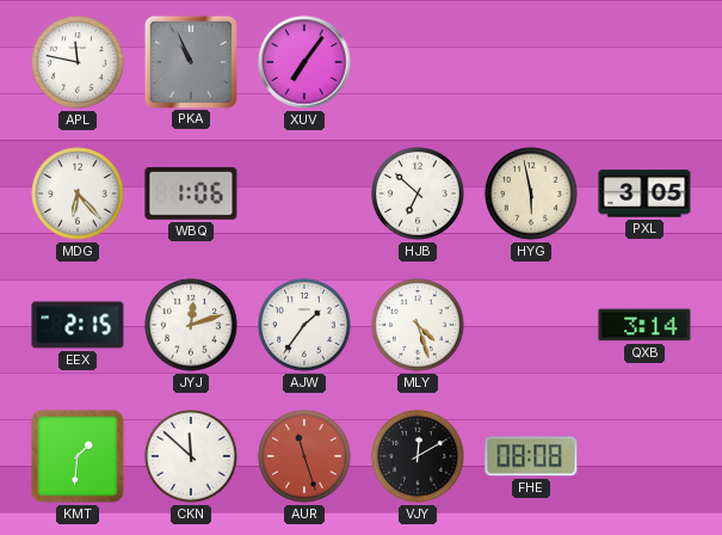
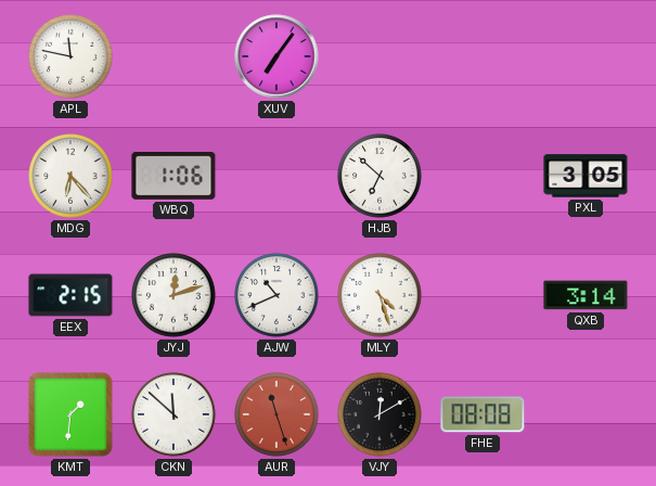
PKA: 10:56 -> none
HYG: 5:58 -> none
AJW: 1:36 -> 10:41
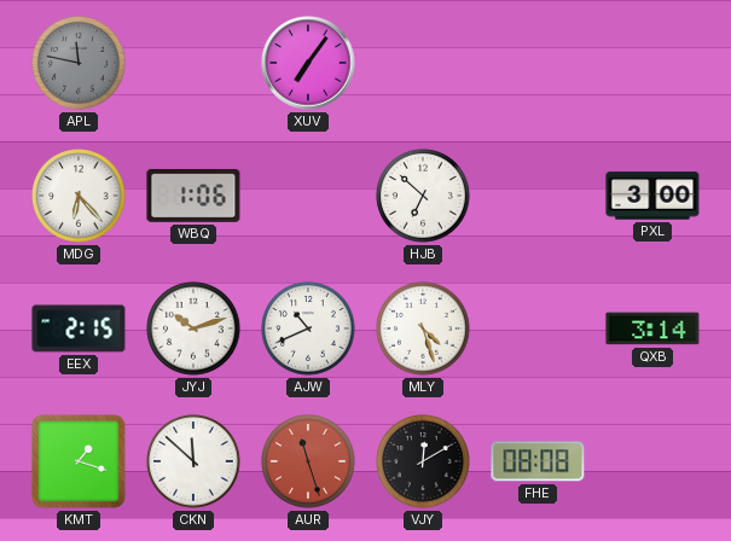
APL dial: white -> grey
PXL: 3:05 -> 3:00
JYJ: 12:12 -> 10:12
KMT: 1:31 -> 1:18
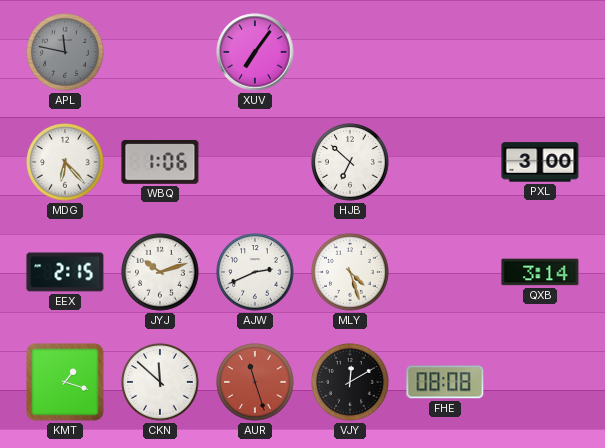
AJW: 10:41 -> 2:41
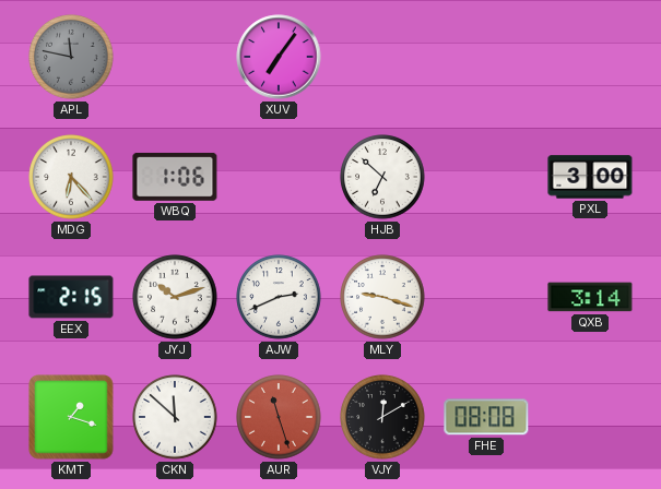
MLY: 4:27 -> 9:18
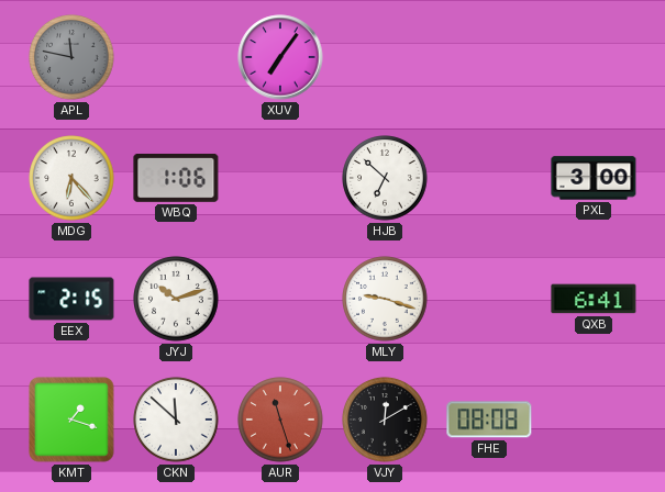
AJW: 2:41 -> none
QXB: 3:14 -> 6:41
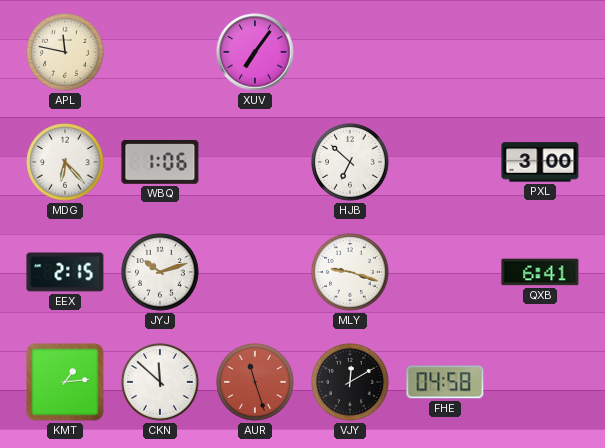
APL dial: grey -> cream
KMT: 1:18 -> 1:14
FHE: 08:08 -> 04:58
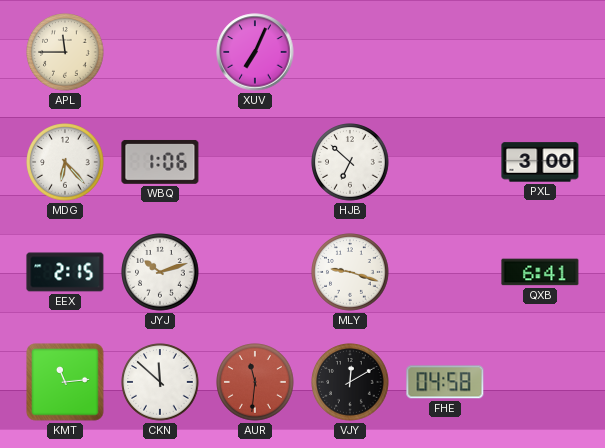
APL: 11:47 -> 11:45
XUV: 7:06 -> 7:04
KMT: 1:14 -> 11:14
AUR: 11:27 -> 11:31
